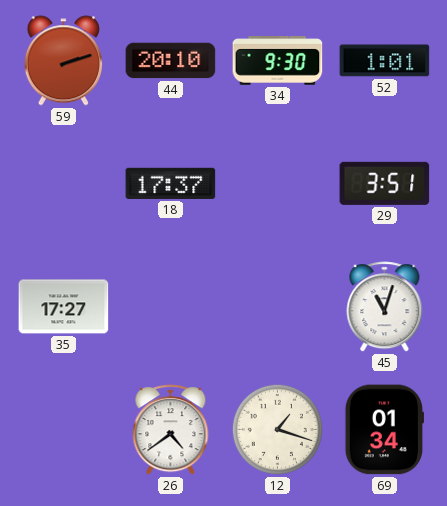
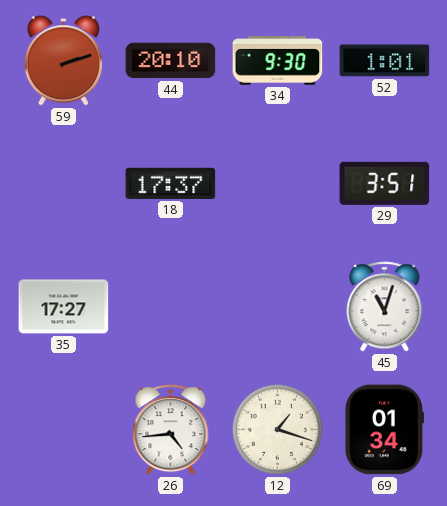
26: 4:39 -> 4:44
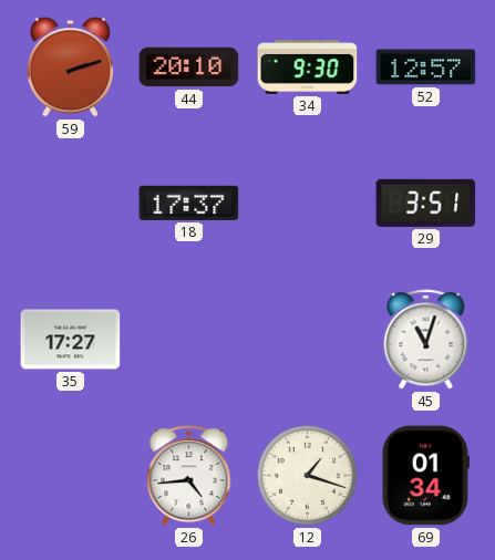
52: 1:01 -> 12:57
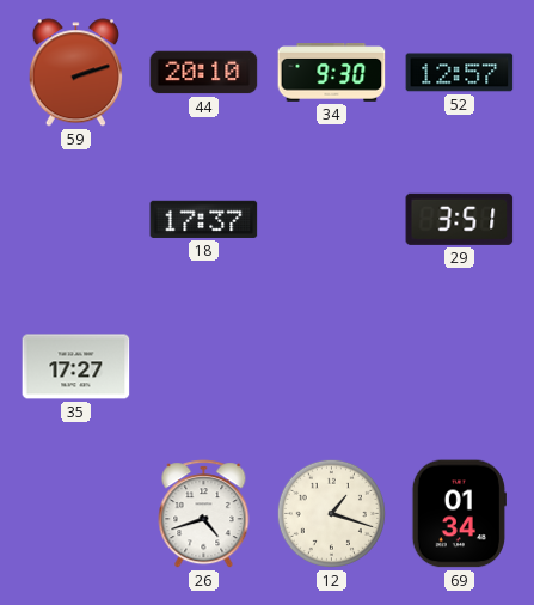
45: 11:03 -> none
26: 4:44 -> 4:42
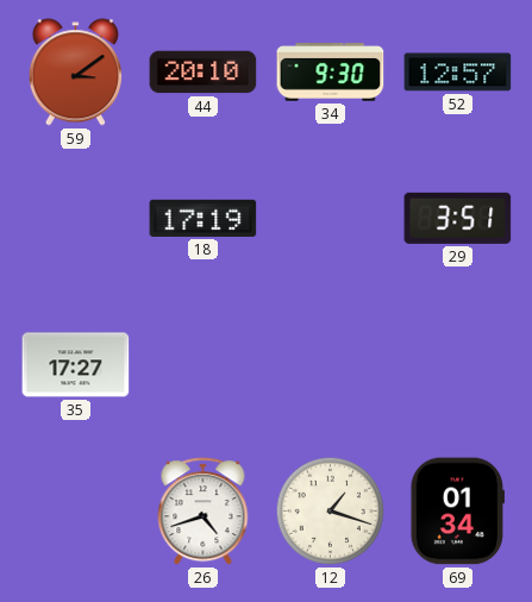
59: 2:12 -> 3:09
18: 17:37 -> 17:19
